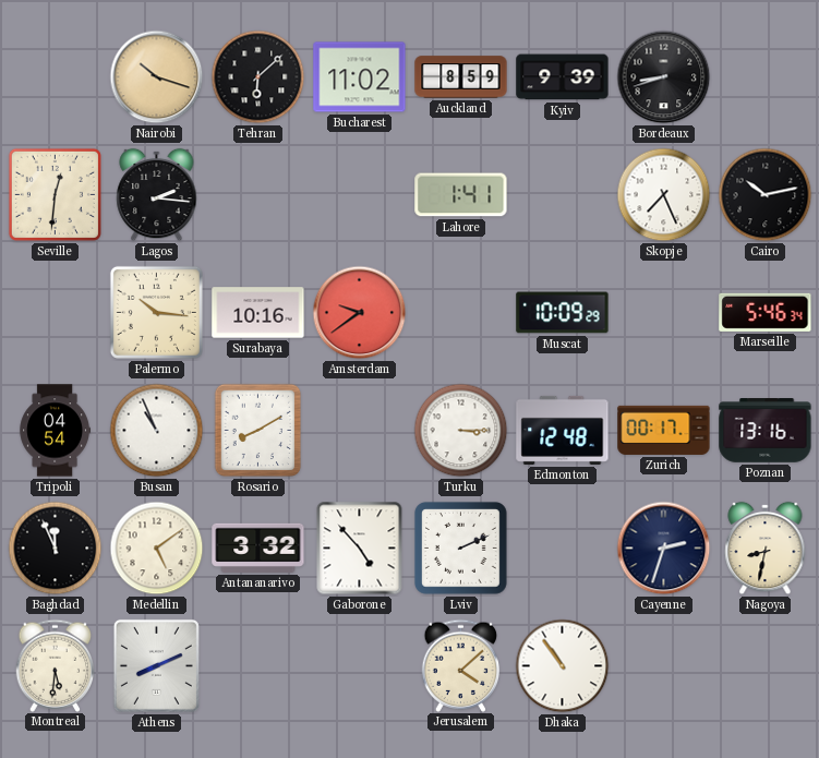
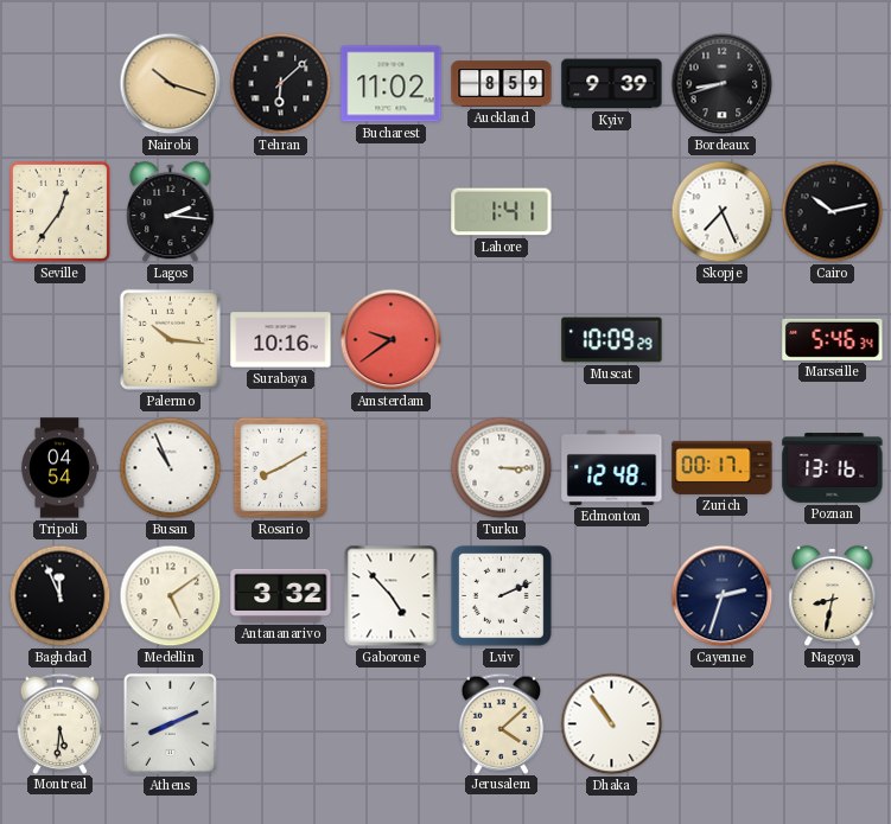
Seville: 12:31 -> 12:36
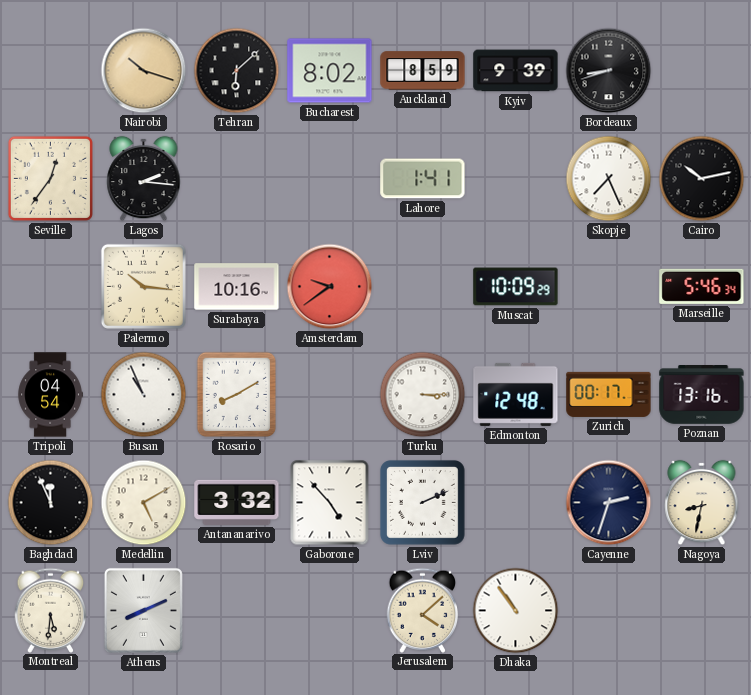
Bucharest: 11:02 -> 8:02
Medellin: 5:09 -> 5:10
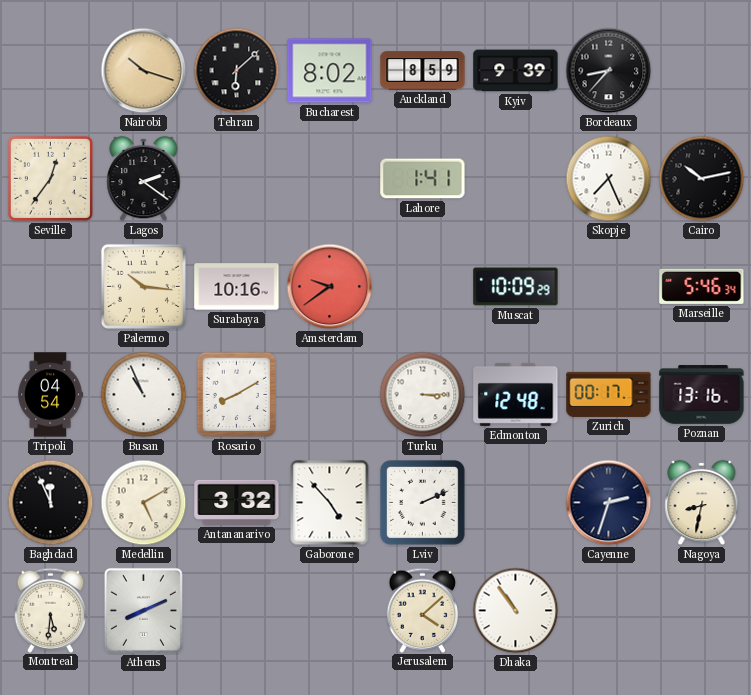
Bordeaux: 8:42 -> 8:37
Lagos: 2:16 -> 2:21
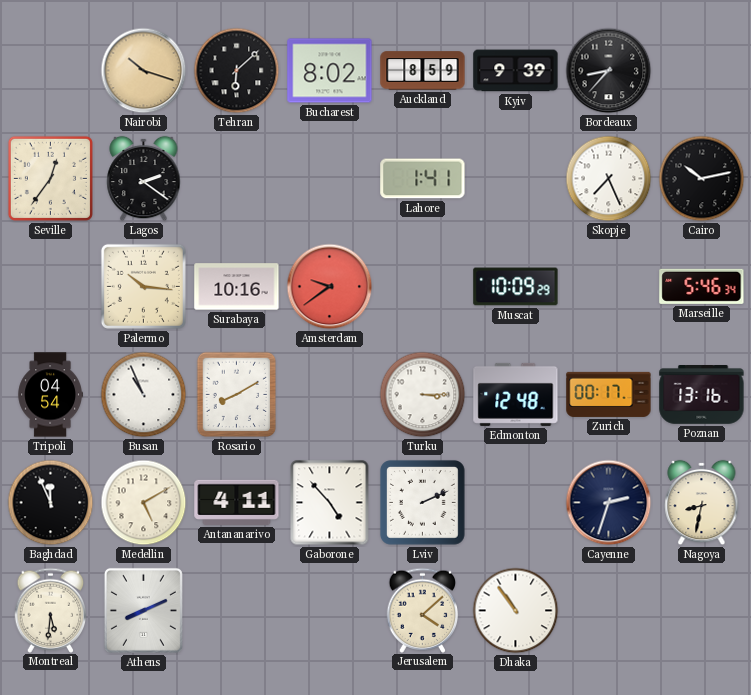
Antananarivo: 3:32 -> 4:11
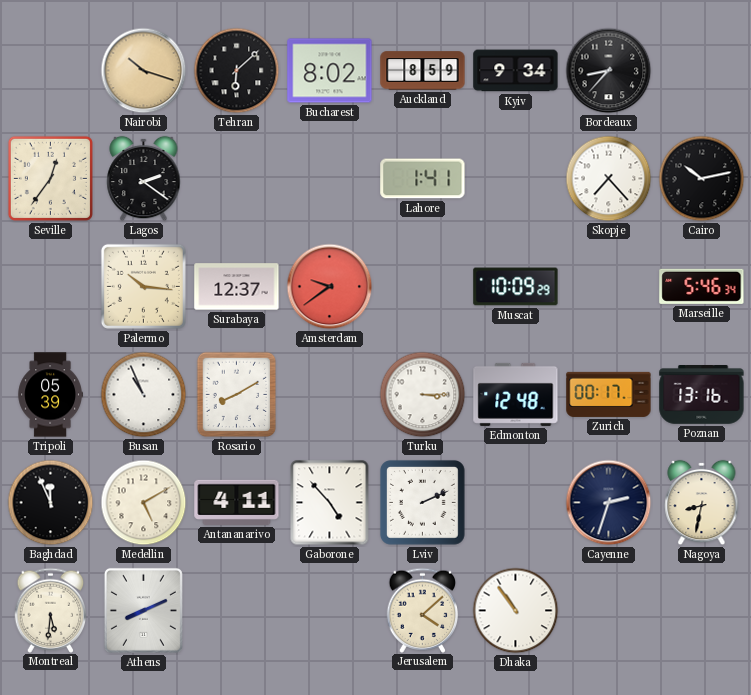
Kyiv: 9:39 -> 9:34
Skopje: 7:26 -> 7:23
Surabaya: 10:16 -> 12:37
Tripoli: 04:54 -> 05:39
